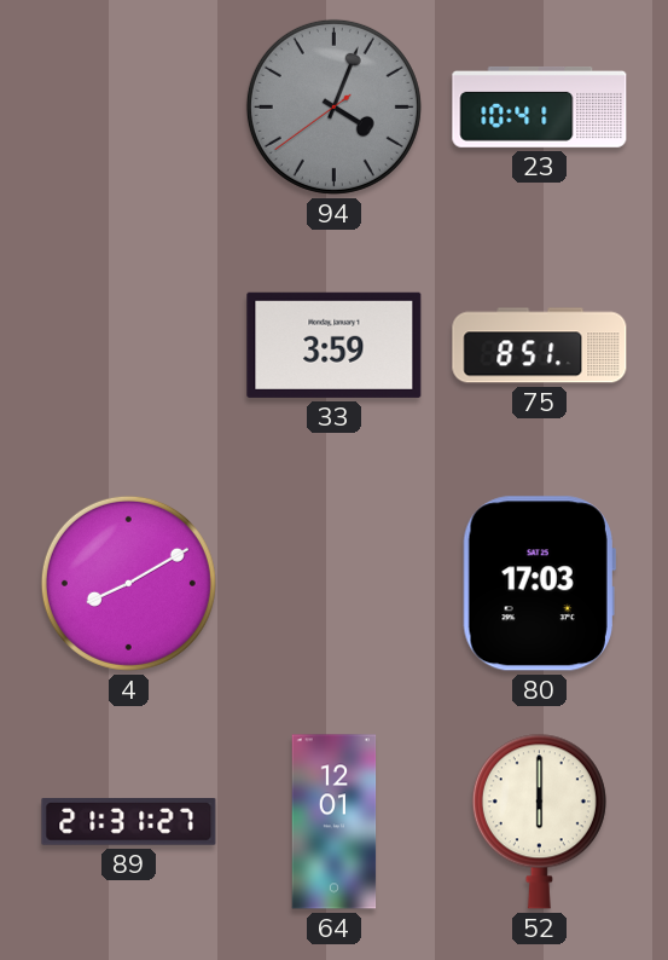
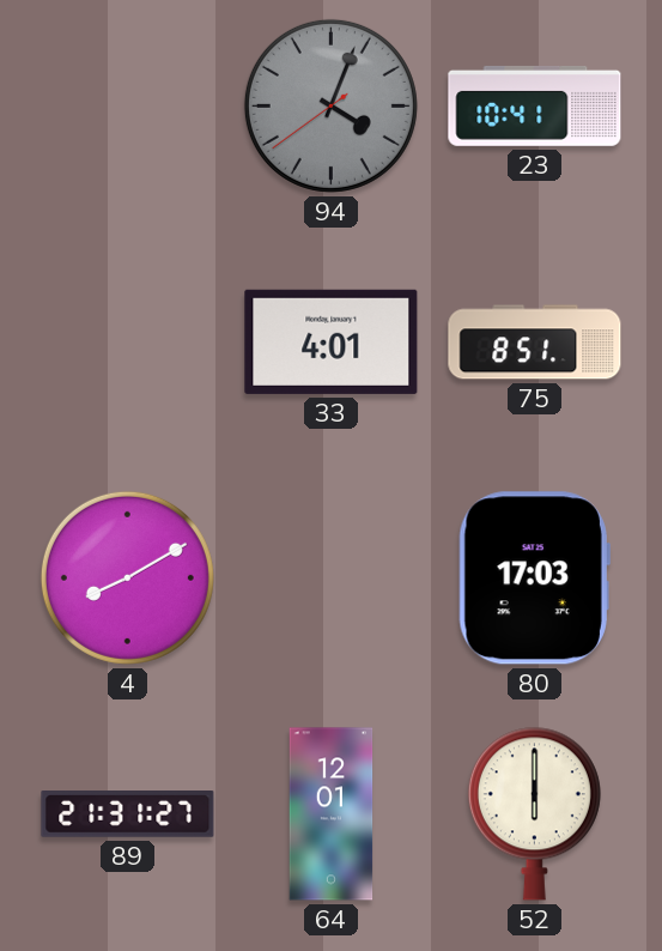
33: 3:59 -> 4:01
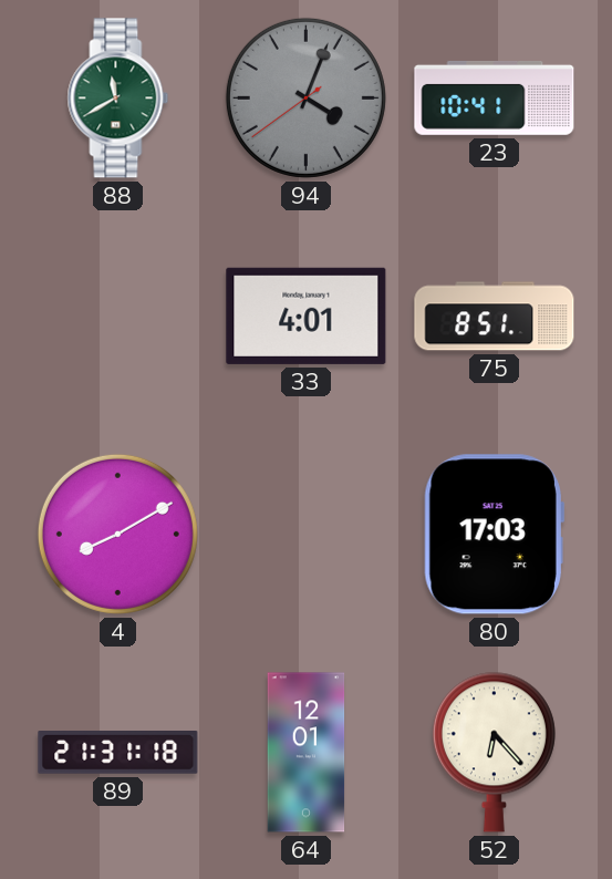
88: none -> 11:40
89: 21:31:27 -> 21:31:18
52: 6:00 -> 6:23
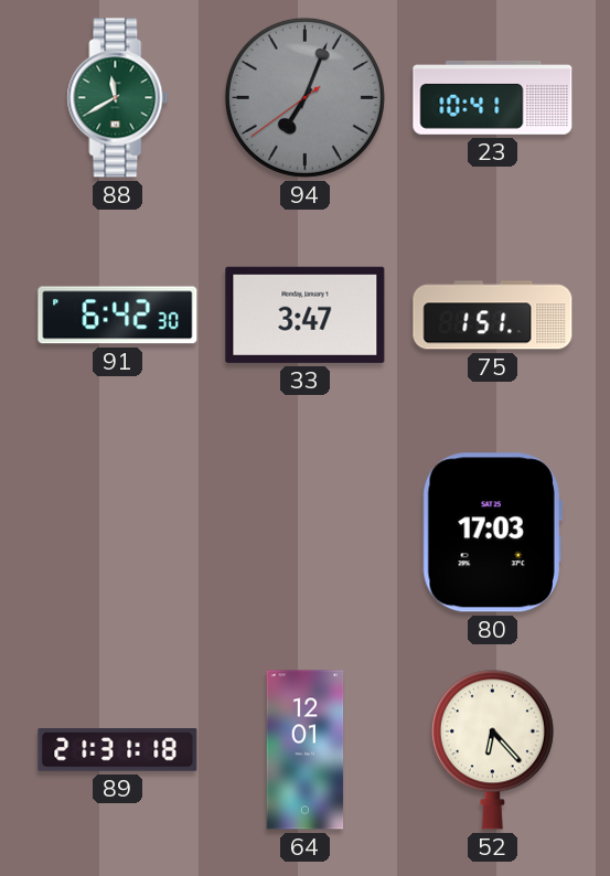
94: 4:03 -> 7:03
91: none -> 6:42
33: 4:01 -> 3:47
75: 8:51 -> 1:51
4: 8:10 -> none
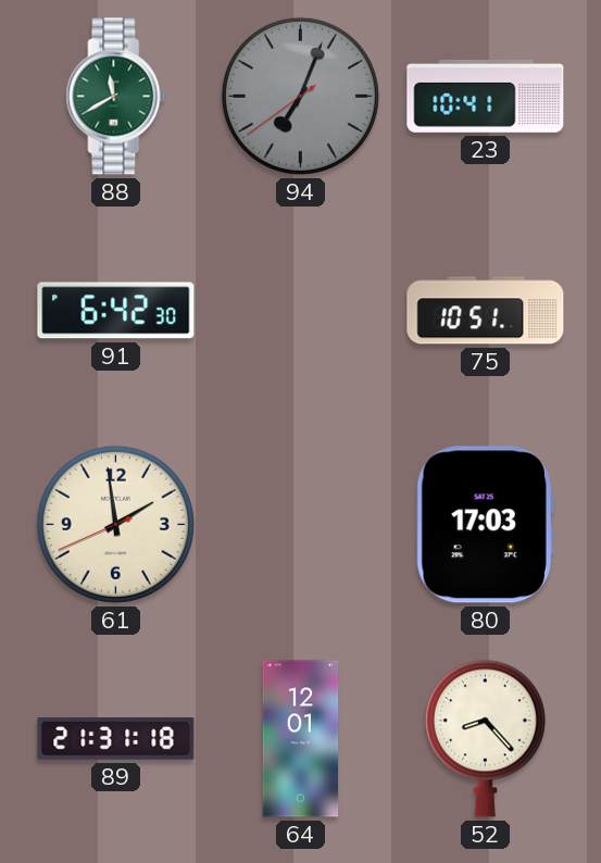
33: 3:47 -> none
75: 1:51 -> 10:51
61: none -> 1:58
52: 6:23 -> 8:23
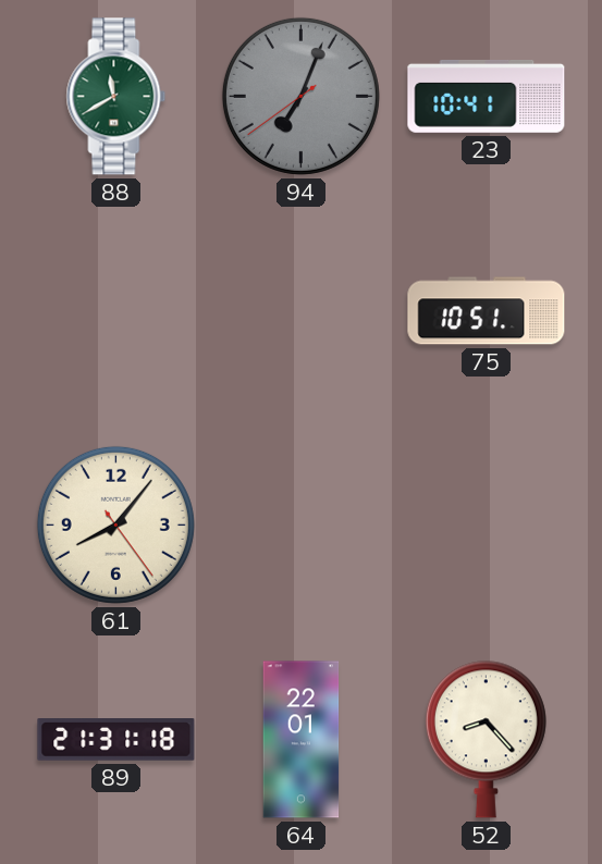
91: 6:42 -> none
61: 1:58 -> 8:06
80: 17:03 -> none
64: 12:01 -> 22:01
